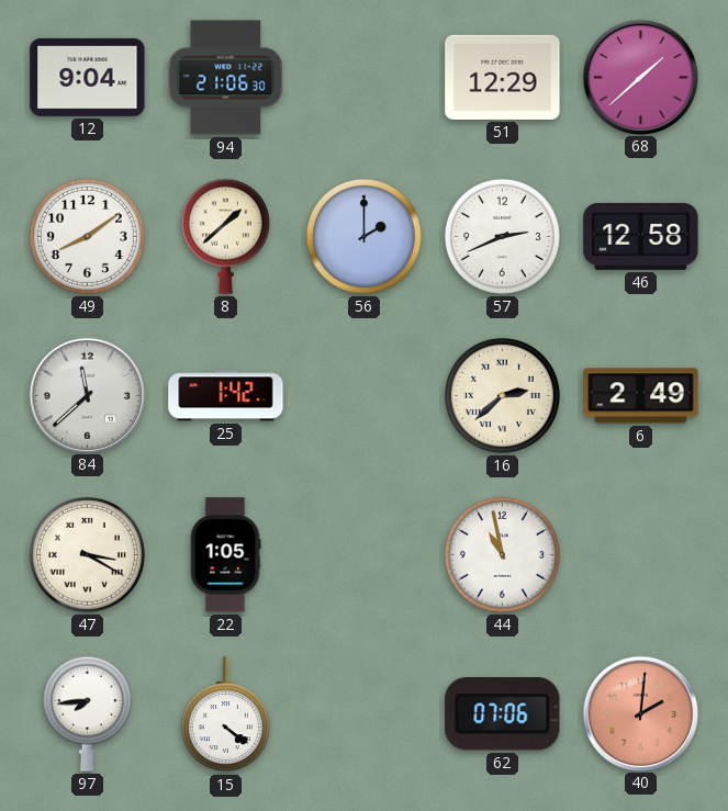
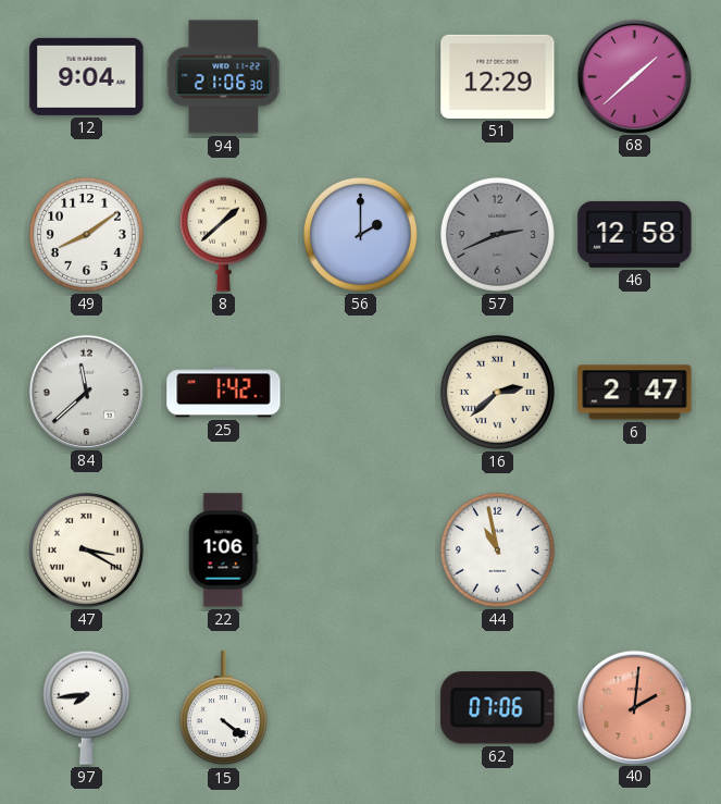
57 dial: white -> grey
6: 2:49 -> 2:47
22: 1:05 -> 1:06
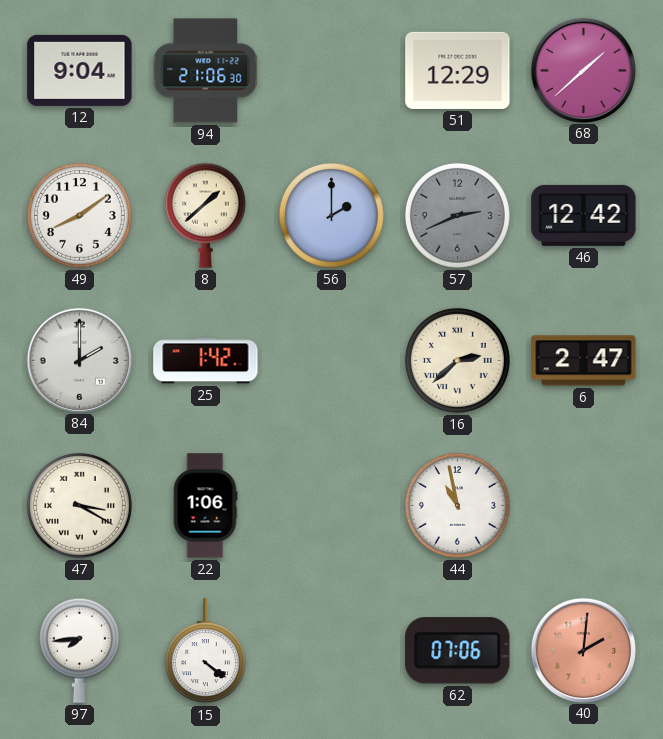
46: 12:58 -> 12:42
84: 11:38 -> 2:00
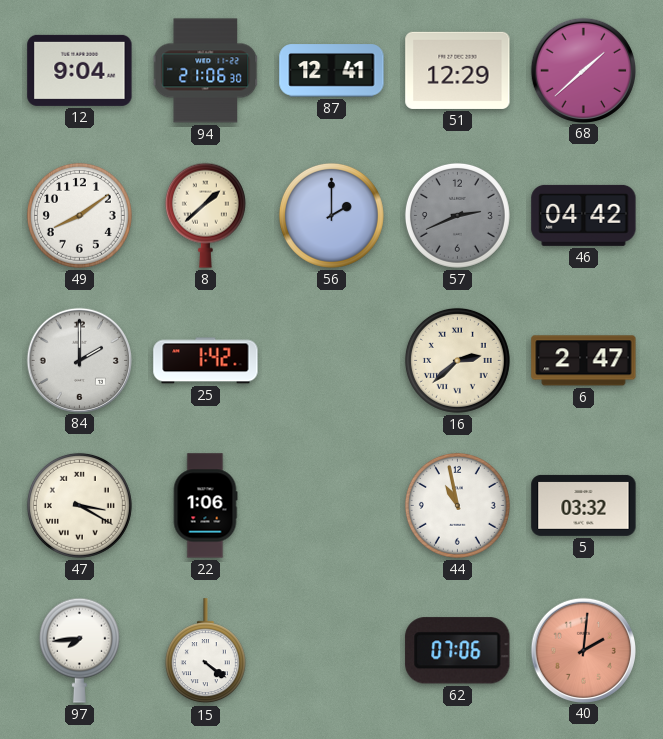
87: none -> 12:41
46: 12:42 -> 04:42
5: none -> 03:32
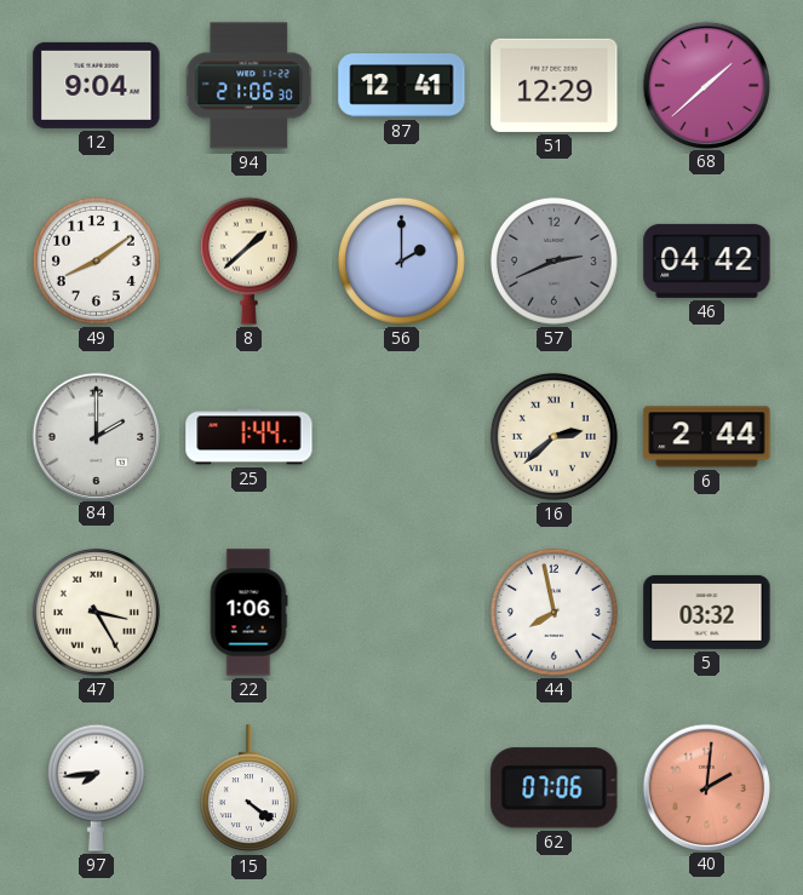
25: 1:42 -> 1:44
6: 2:47 -> 2:44
47: 3:20 -> 3:25
44: 10:58 -> 7:58
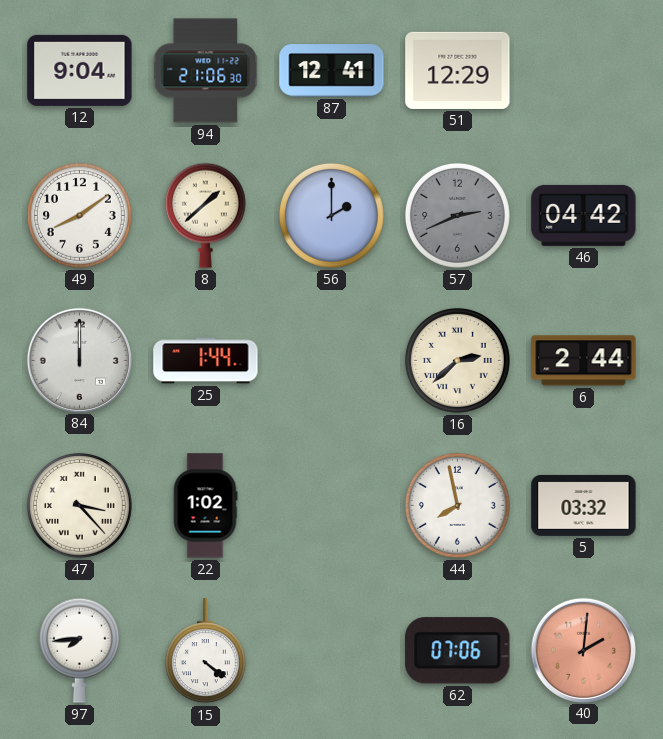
68: 1:38 -> none
84: 2:00 -> 12:00
47: 3:25 -> 3:23
22: 1:06 -> 1:02
